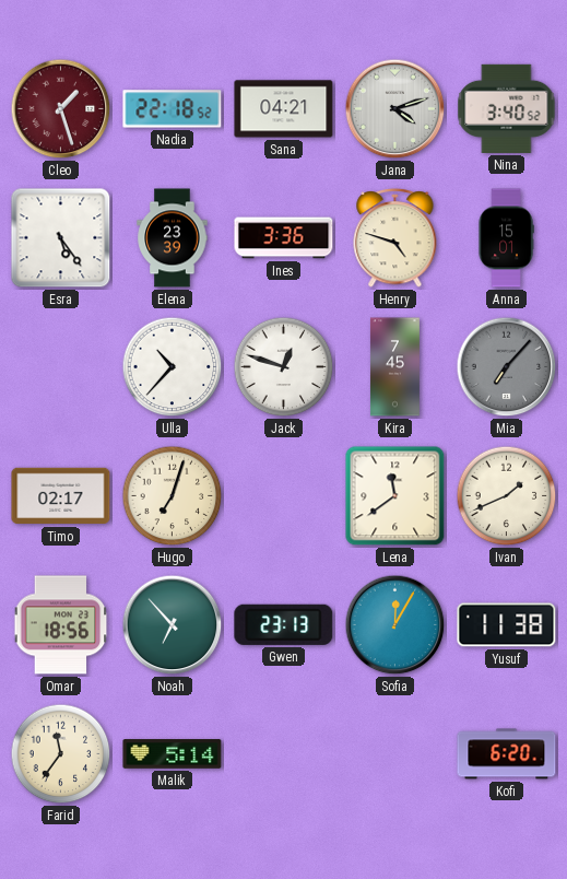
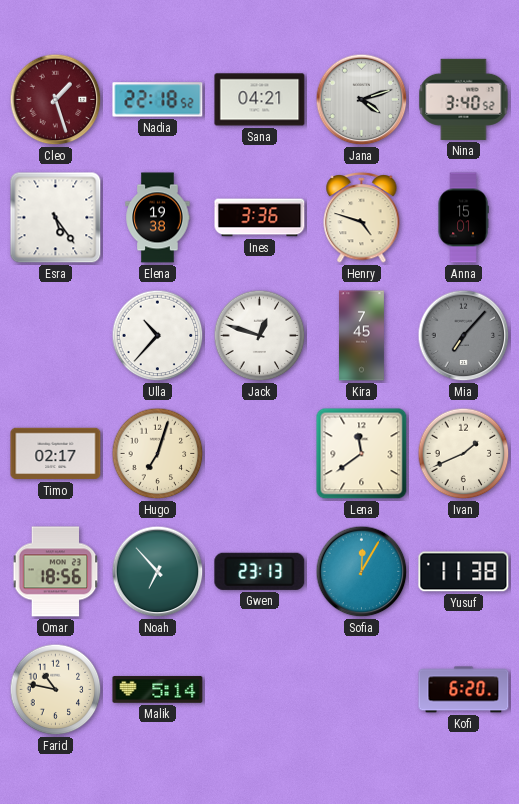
Elena: 23:39 -> 19:38
Farid: 11:36 -> 10:47
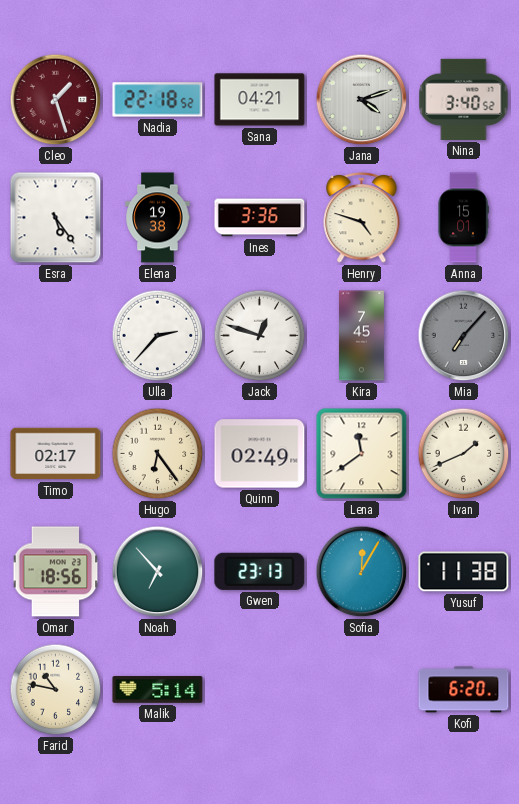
Ulla: 10:37 -> 2:37
Hugo: 7:03 -> 6:24
Quinn: none -> 02:49
